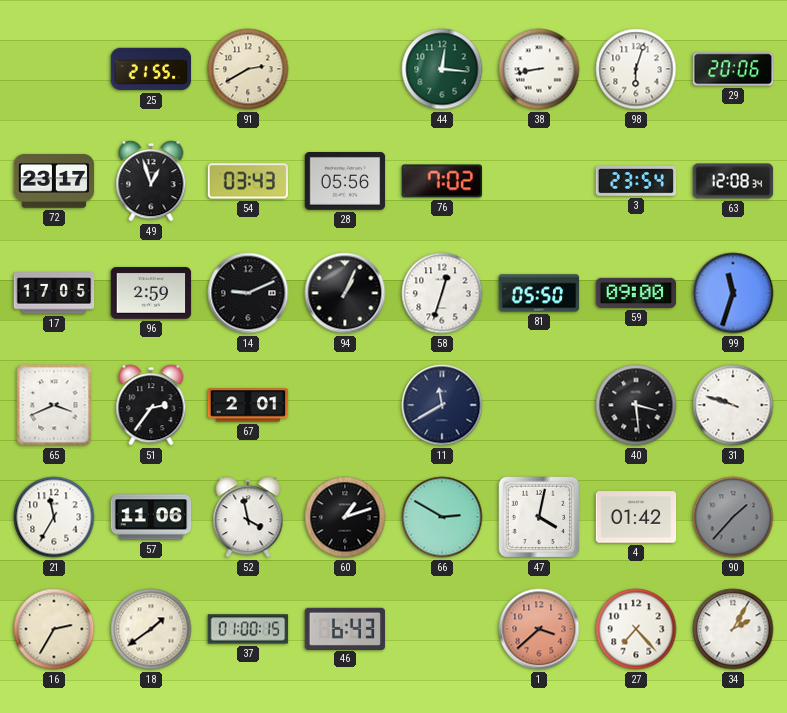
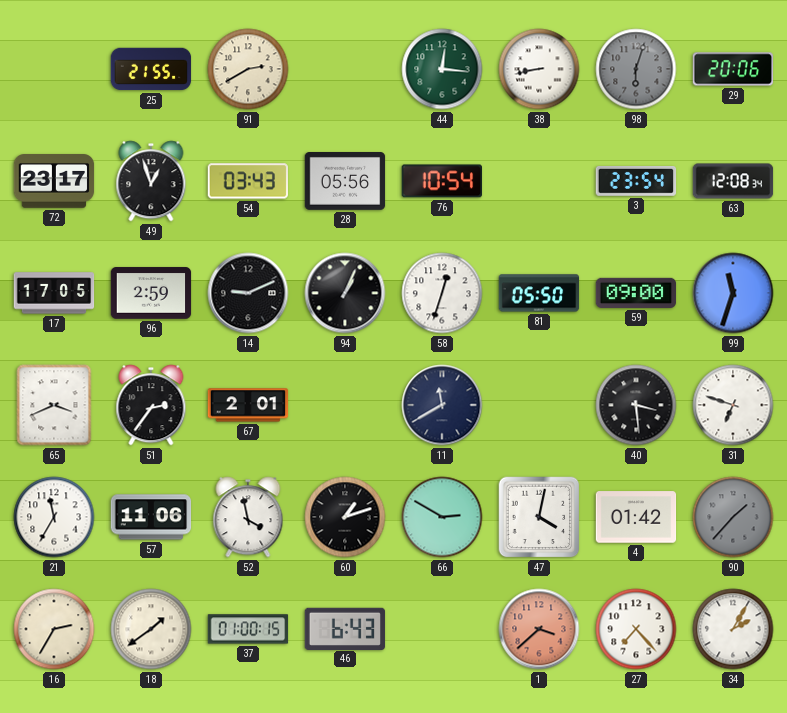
98 dial: white -> grey
76: 7:02 -> 10:54
31: 9:48 -> 6:48
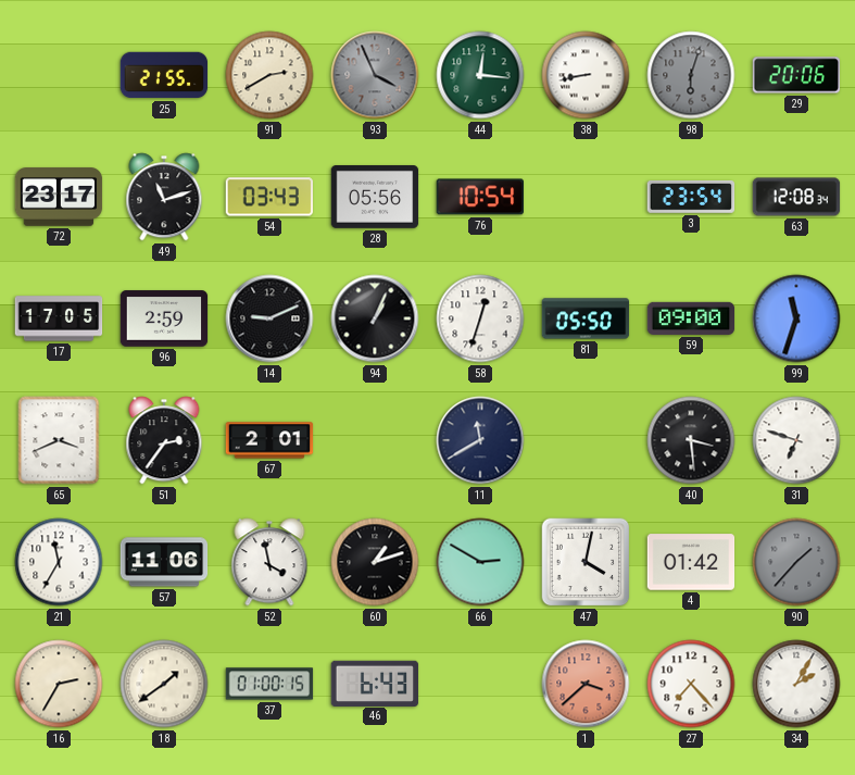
93: none -> 3:56
49: 12:57 -> 11:12
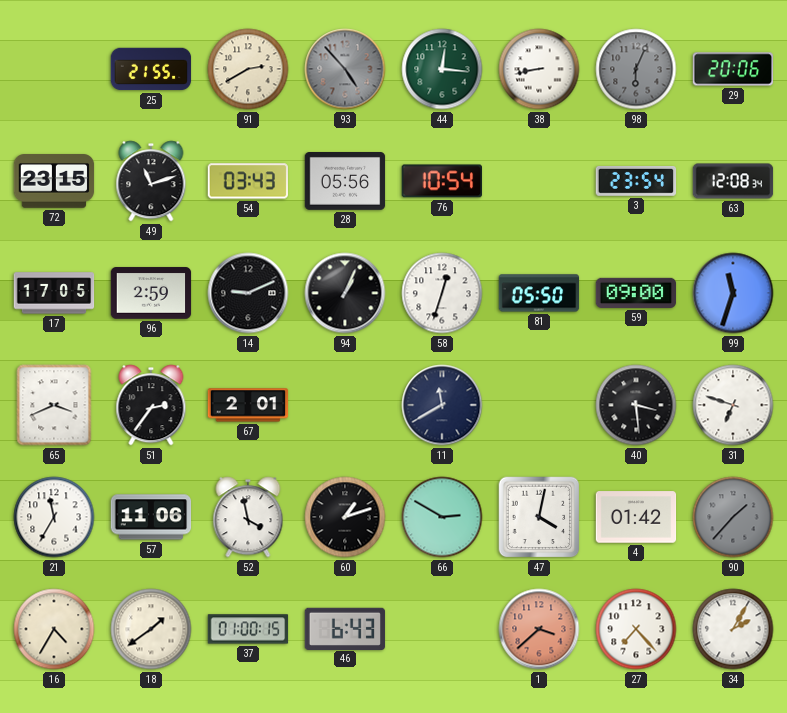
93: 3:56 -> 4:53
98: 6:03 -> 6:04
72: 23:17 -> 23:15
16: 2:35 -> 4:35
